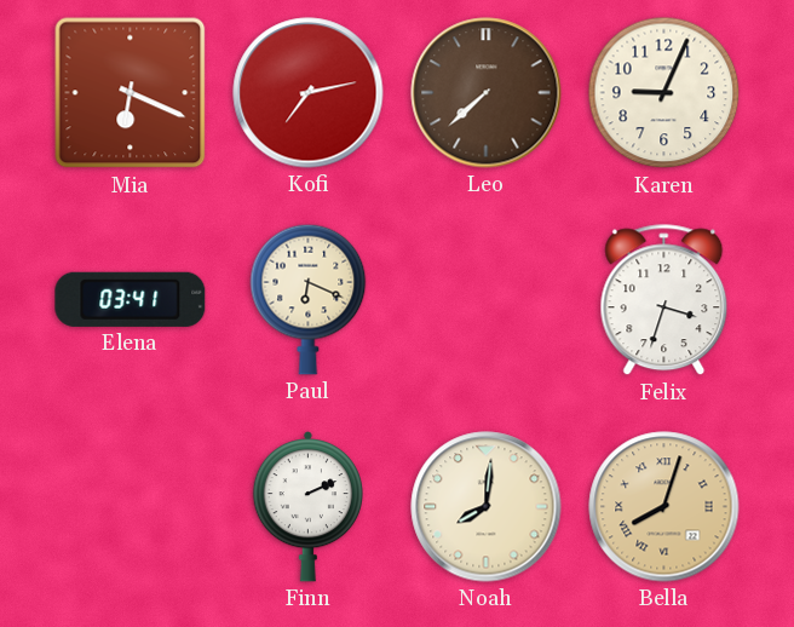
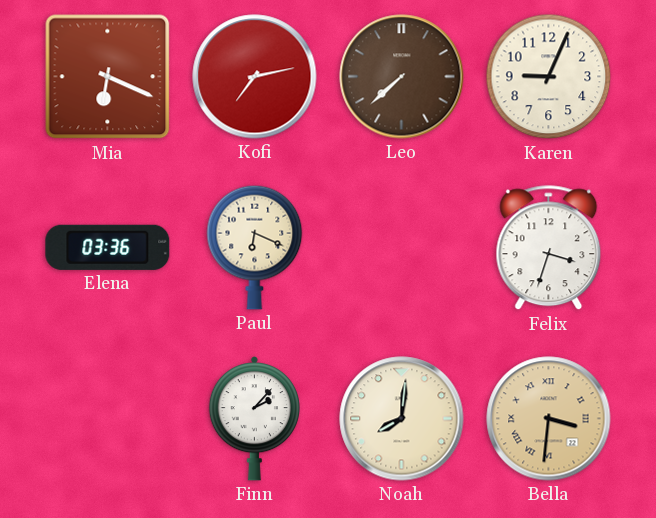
Elena: 03:41 -> 03:36
Finn: 2:11 -> 2:07
Bella: 8:03 -> 3:31
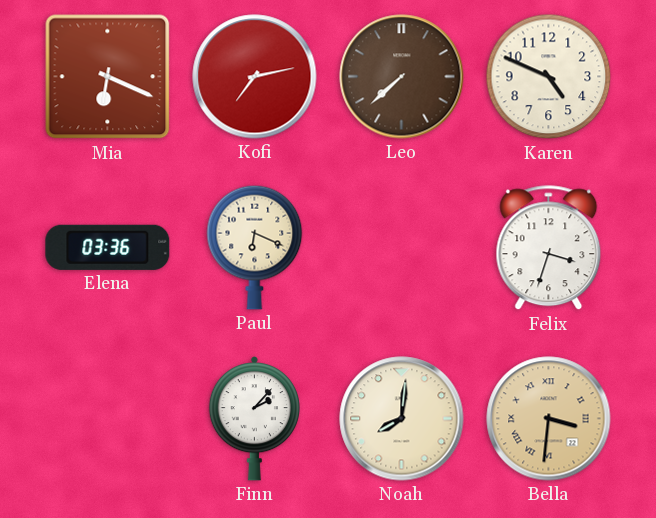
Karen: 9:04 -> 4:49
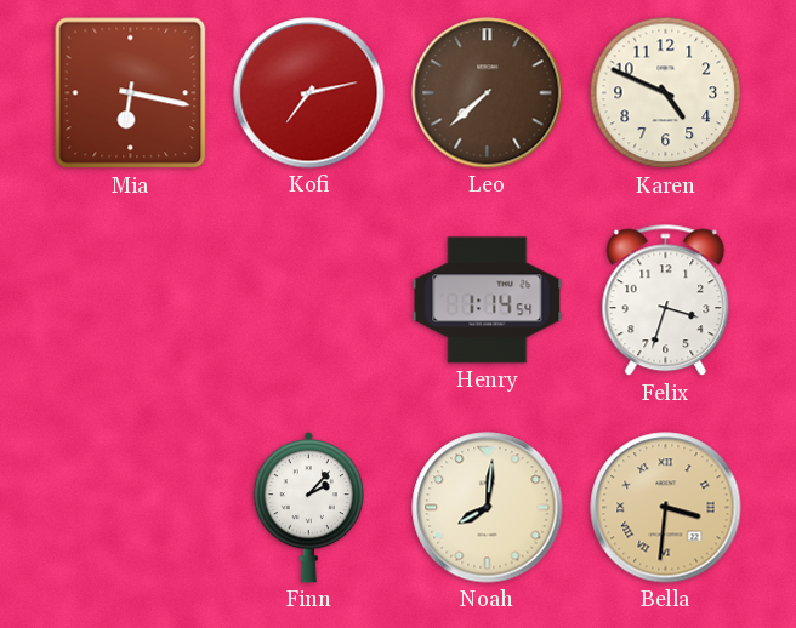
Mia: 6:19 -> 6:17
Elena: 03:36 -> none
Paul: 6:19 -> none
Henry: none -> 1:14
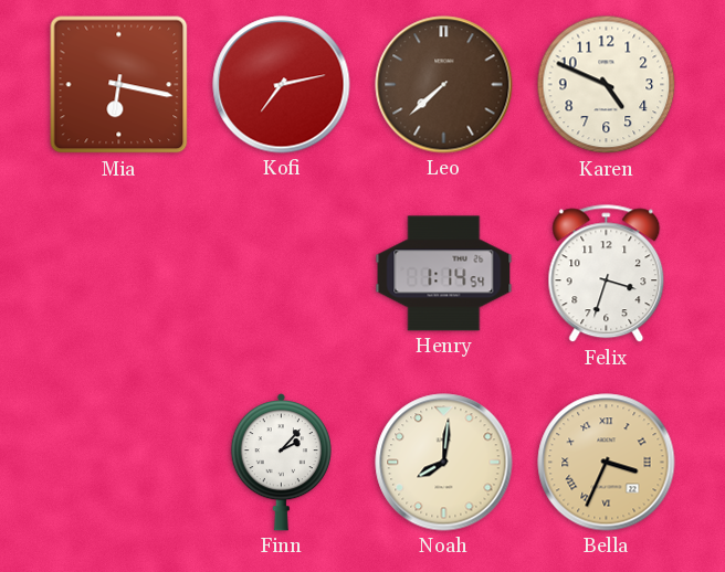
Bella: 3:31 -> 3:34
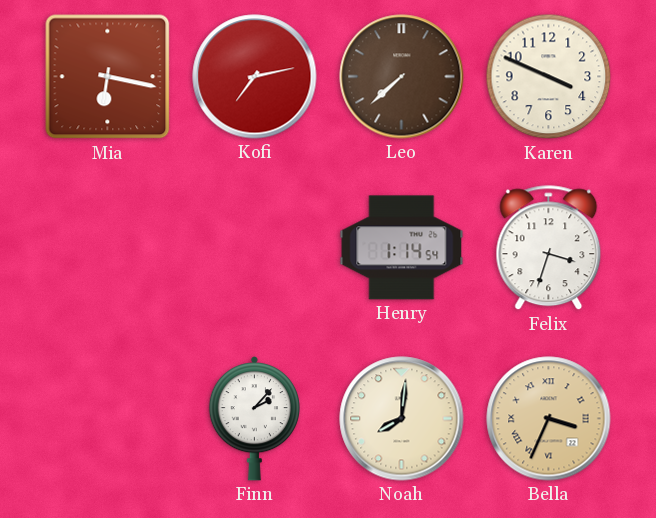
Karen: 4:49 -> 3:49
